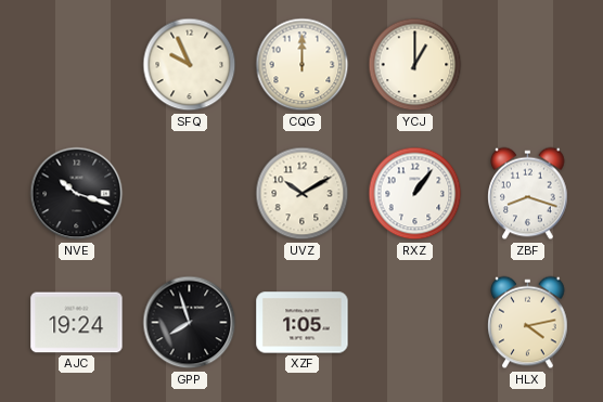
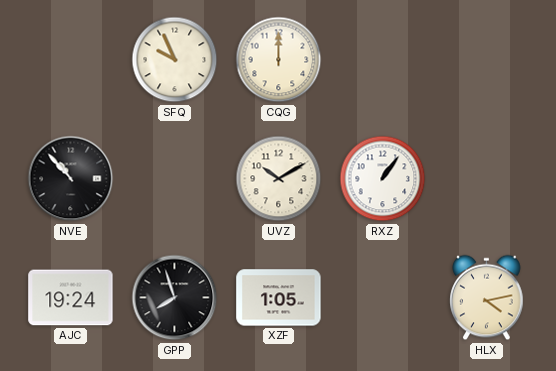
YCJ: 1:00 -> none
NVE: 10:18 -> 10:53
ZBF: 8:18 -> none
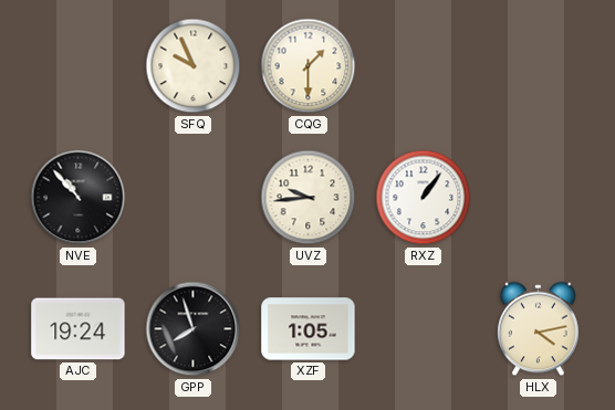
CQG: 12:00 -> 1:30
UVZ: 10:10 -> 9:44
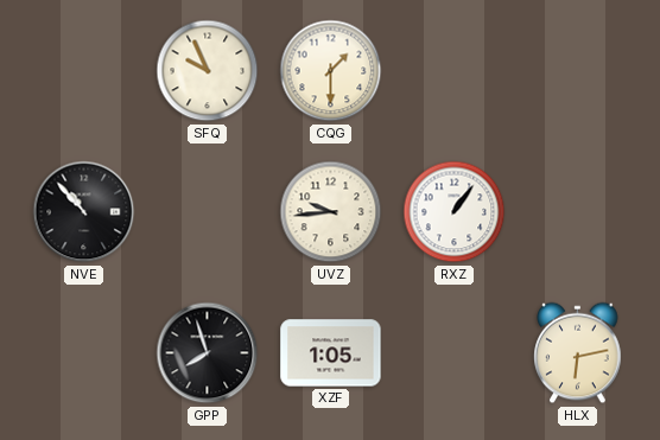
AJC: 19:24 -> none
HLX: 4:13 -> 6:13
